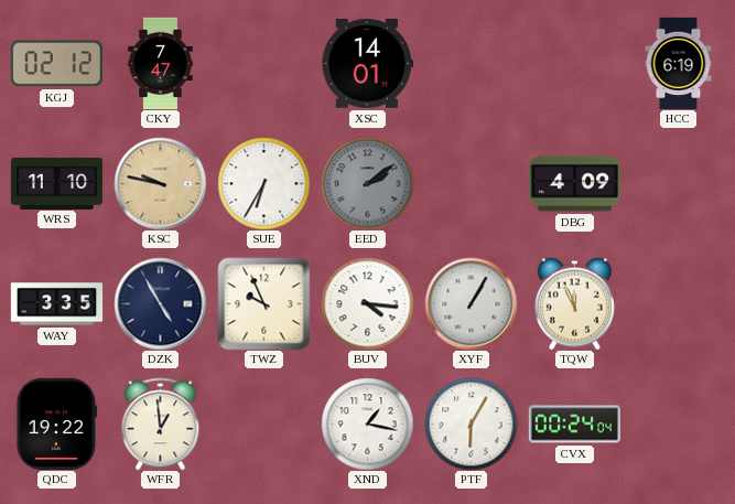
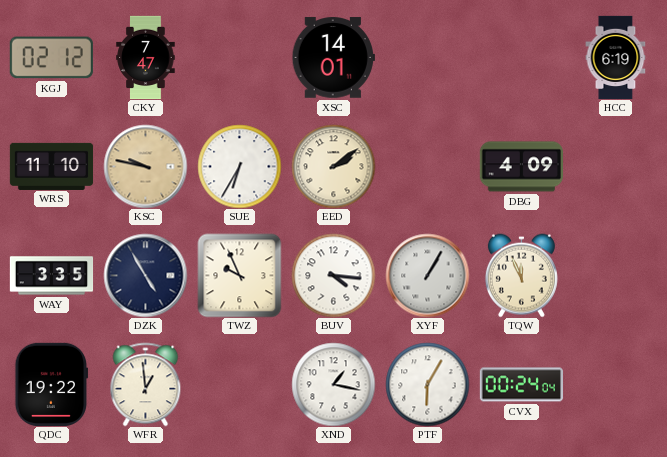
EED dial: grey -> cream
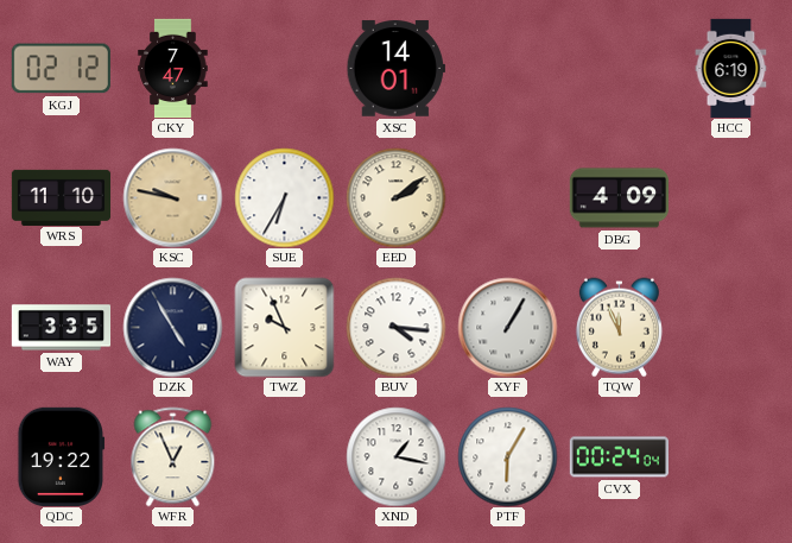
WFR: 12:59 -> 12:56
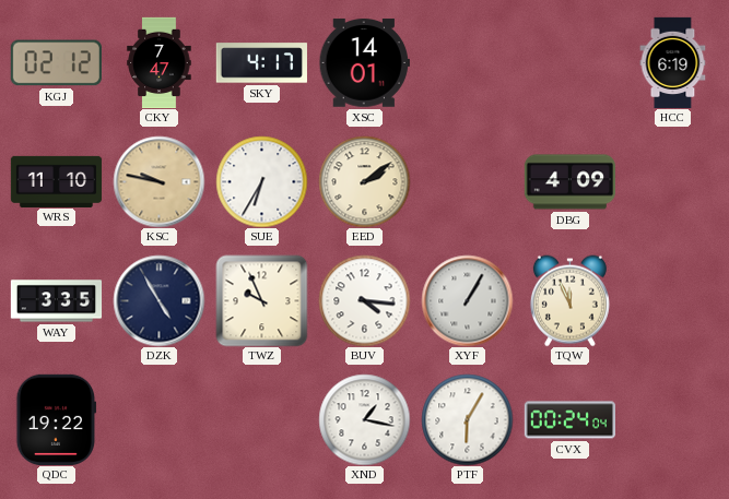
SKY: none -> 4:17
WFR: 12:56 -> none
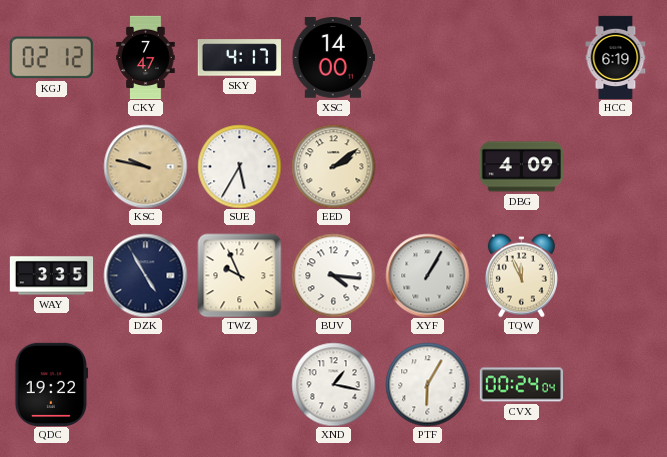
XSC: 14:01 -> 14:00
WRS: 11:10 -> none
SUE: 6:35 -> 5:35
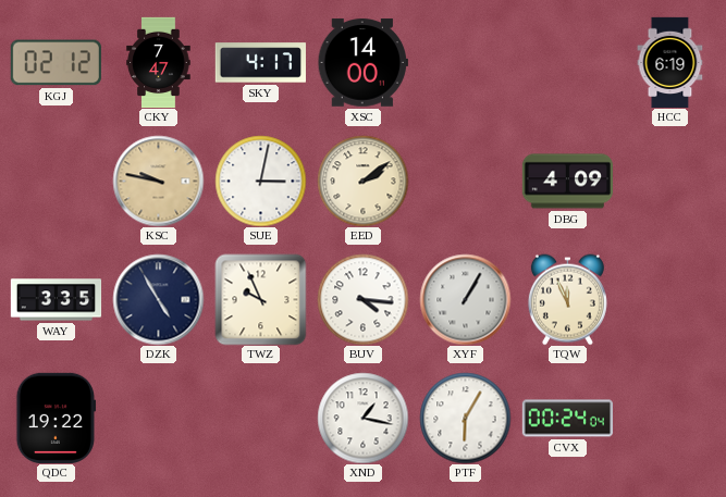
SUE: 5:35 -> 3:02
